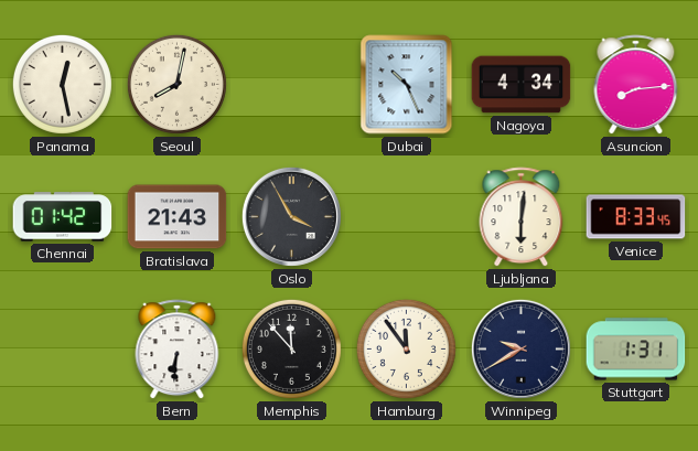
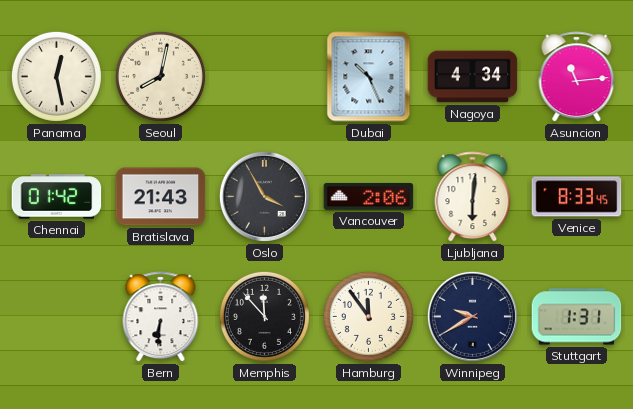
Asuncion: 8:14 -> 11:14
Vancouver: none -> 2:06
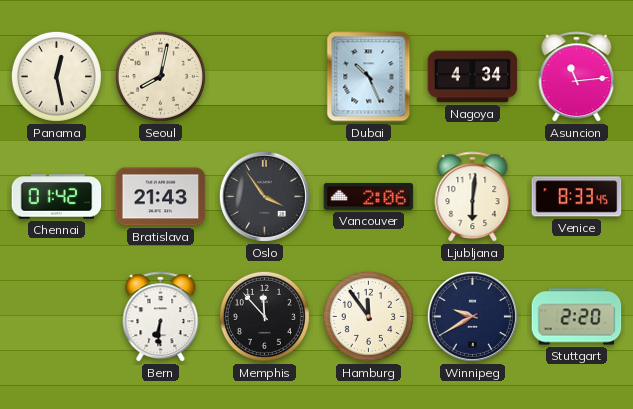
Oslo: 3:55 -> 3:54
Stuttgart: 1:31 -> 2:20
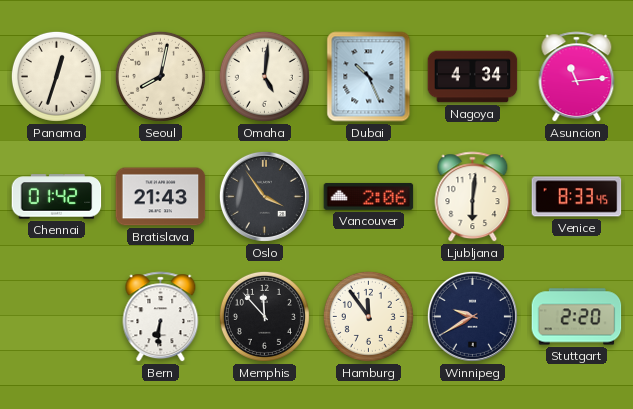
Panama: 12:28 -> 12:33
Omaha: none -> 5:01
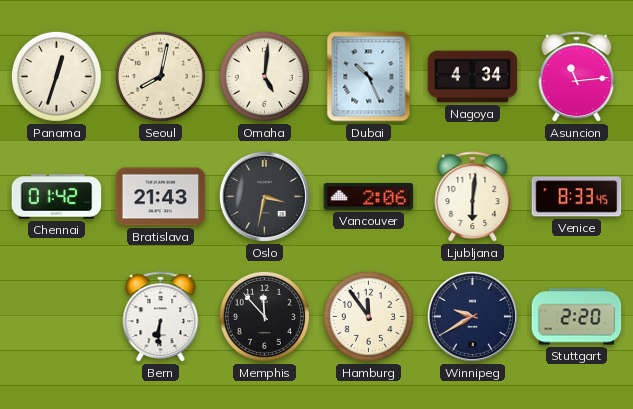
Oslo: 3:54 -> 3:32
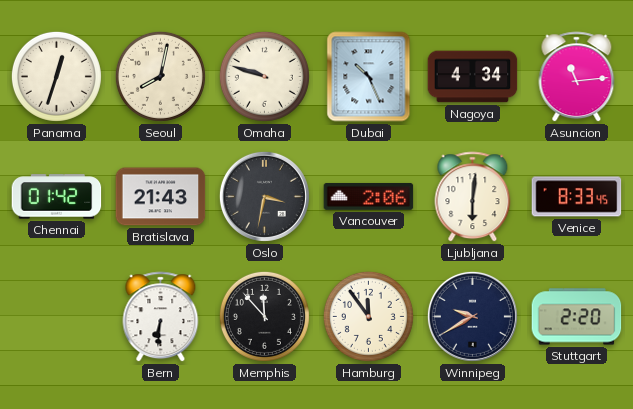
Omaha: 5:01 -> 9:48
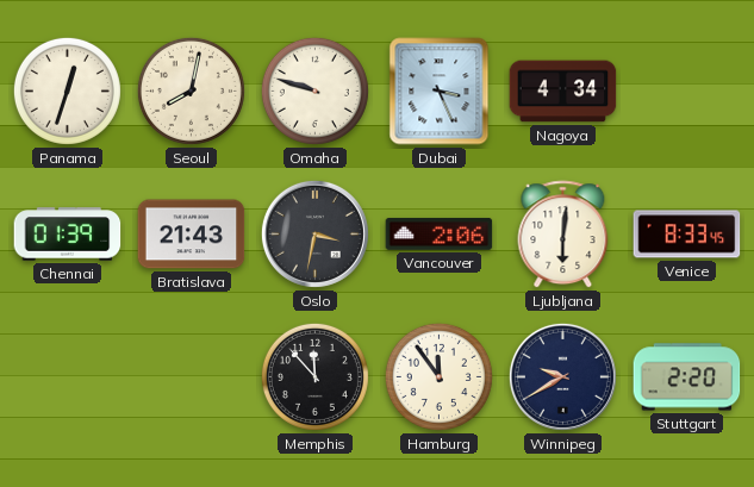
Dubai: 10:26 -> 3:26
Asuncion: 11:14 -> none
Chennai: 01:42 -> 01:39
Bern: 6:31 -> none
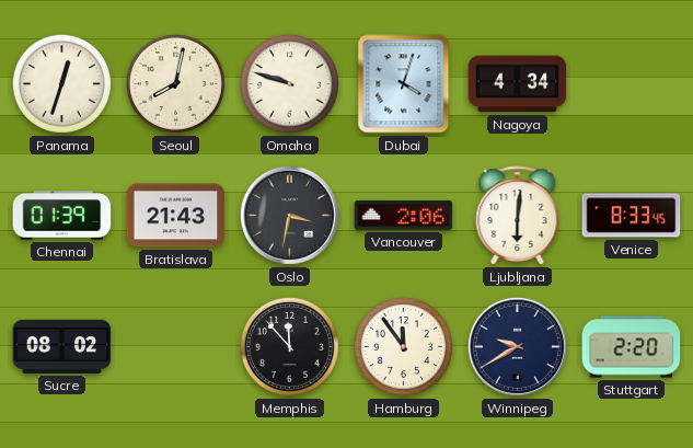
Dubai: 3:26 -> 4:03
Sucre: none -> 08:02
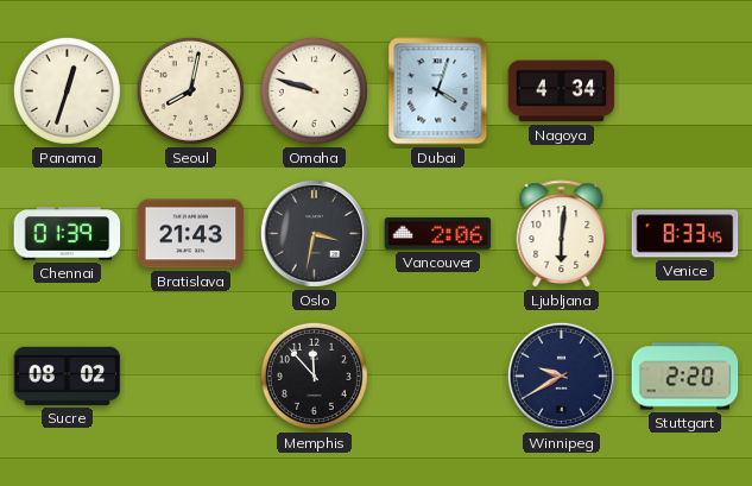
Hamburg: 11:54 -> none
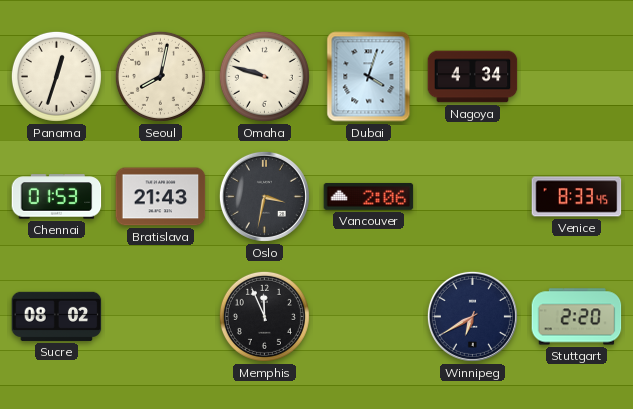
Chennai: 01:39 -> 01:53
Ljubljana: 6:01 -> none
Memphis: 11:53 -> 11:56
Winnipeg: 9:40 -> 6:40
